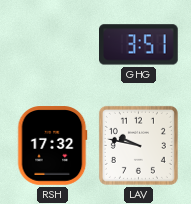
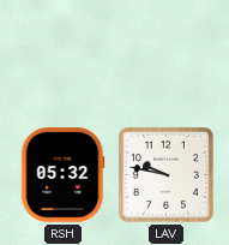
GHG: 3:51 -> none
RSH: 17:32 -> 05:32
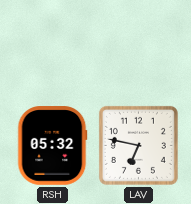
LAV: 9:47 -> 6:47
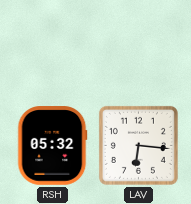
LAV: 6:47 -> 6:16
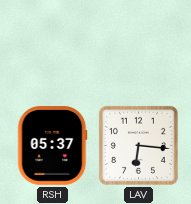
RSH: 05:32 -> 05:37
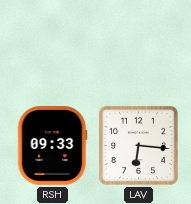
RSH: 05:37 -> 09:33
